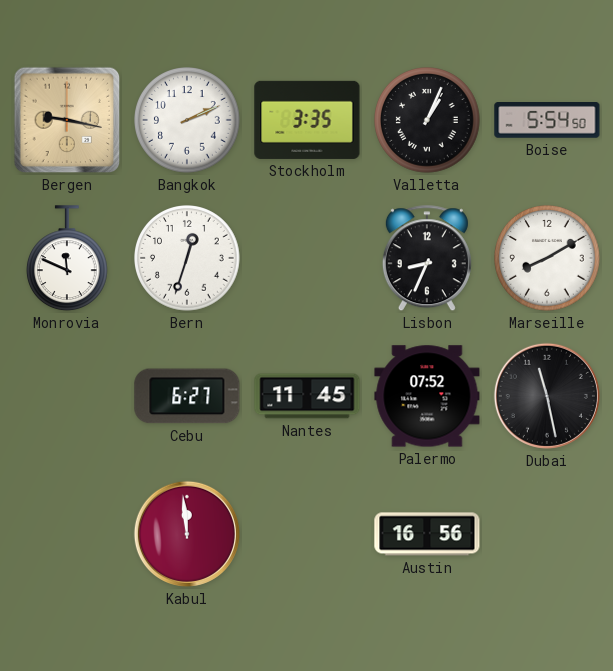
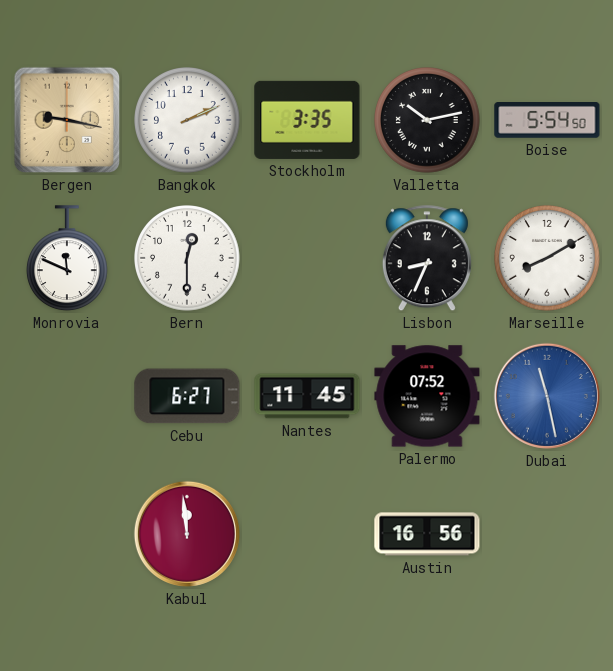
Valletta: 1:04 -> 10:13
Bern: 12:33 -> 12:30
Dubai dial: black -> blue
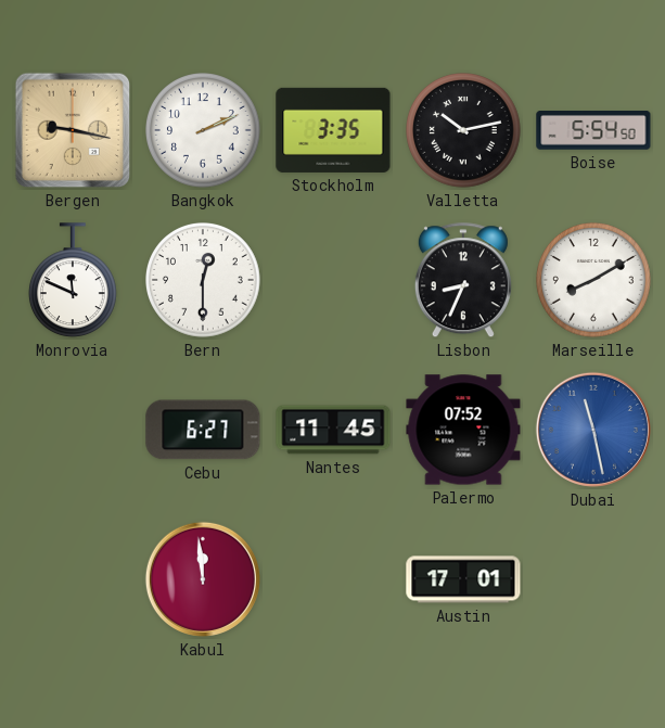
Austin: 16:56 -> 17:01
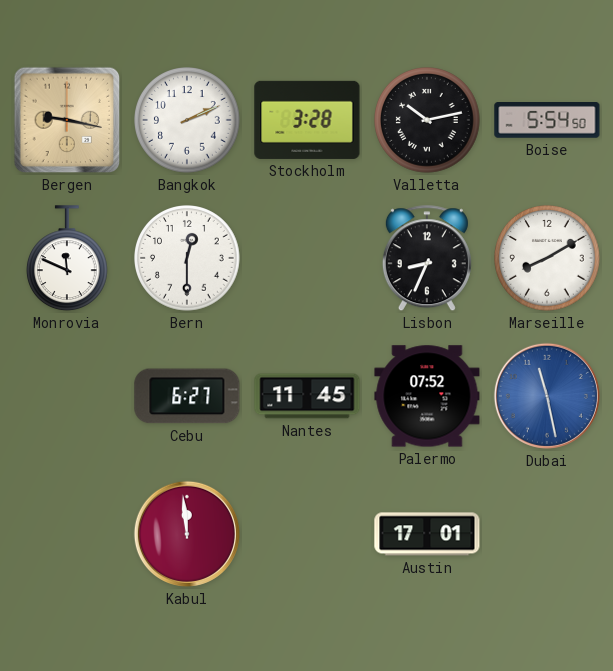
Stockholm: 3:35 -> 3:28
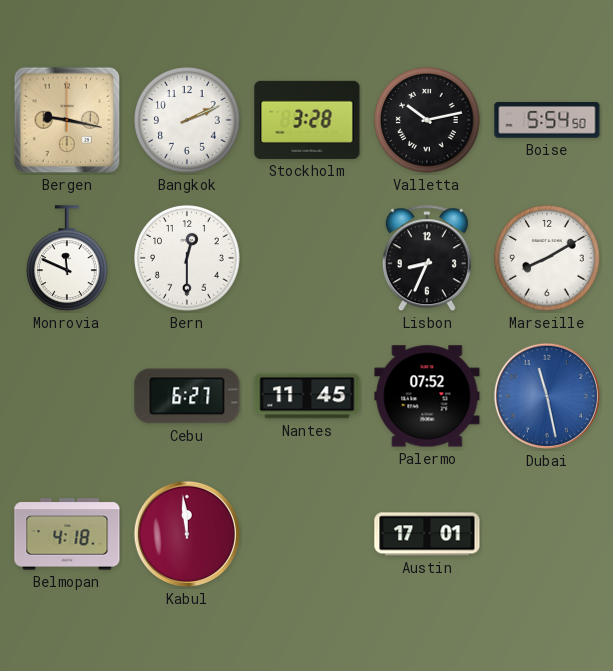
Belmopan: none -> 4:18
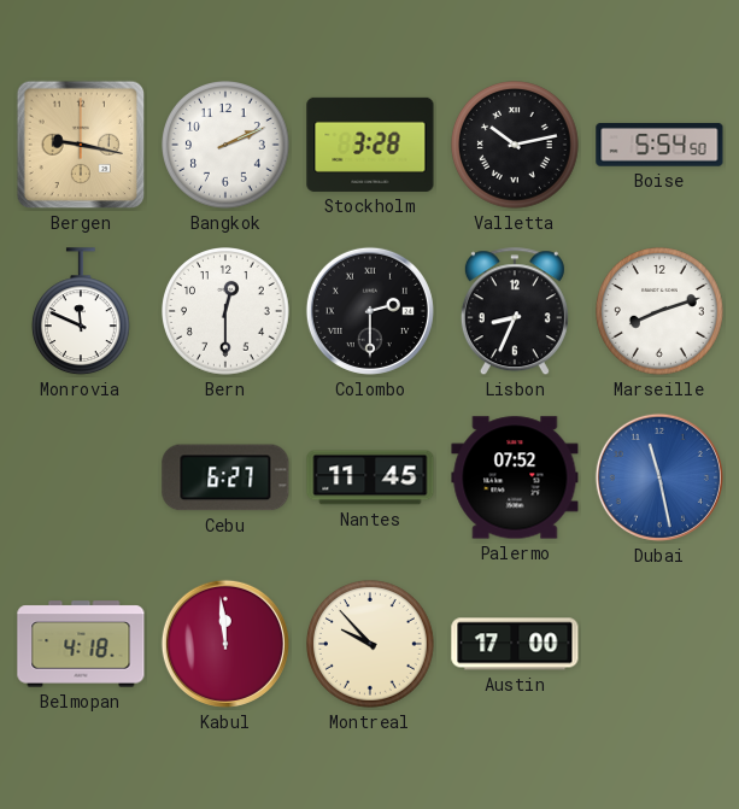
Colombo: none -> 2:30
Marseille: 8:10 -> 8:12
Montreal: none -> 9:53
Austin: 17:01 -> 17:00
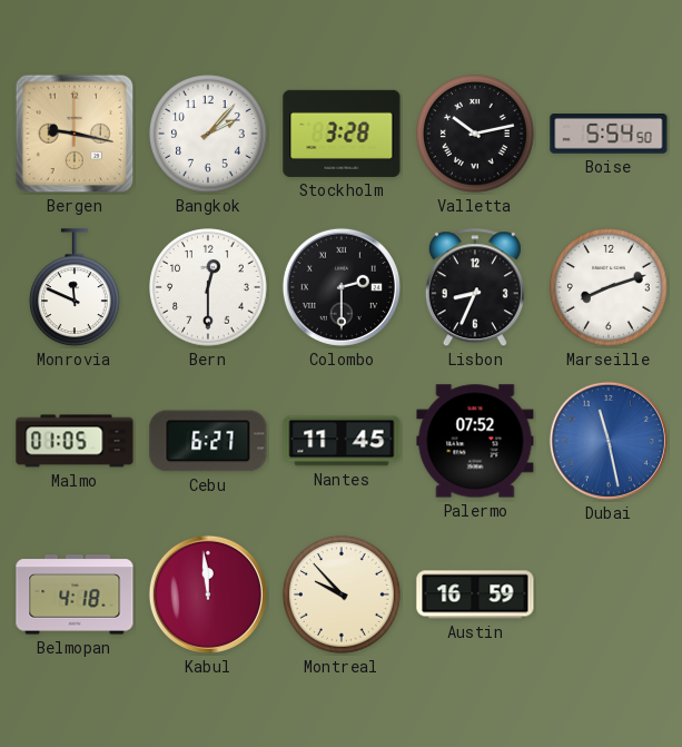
Bangkok: 2:11 -> 2:07
Malmo: none -> 01:05
Austin: 17:00 -> 16:59
